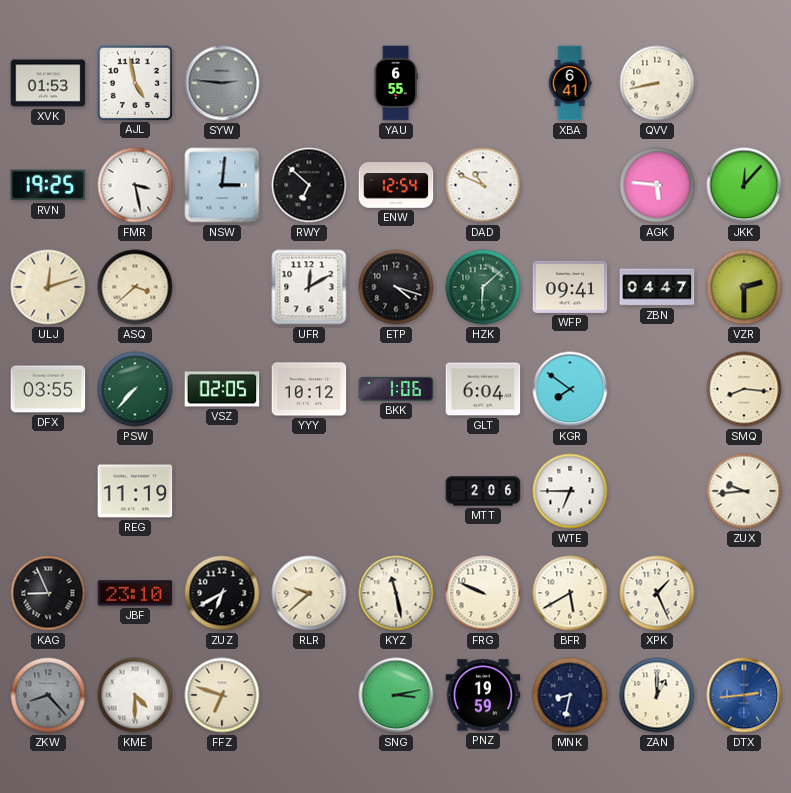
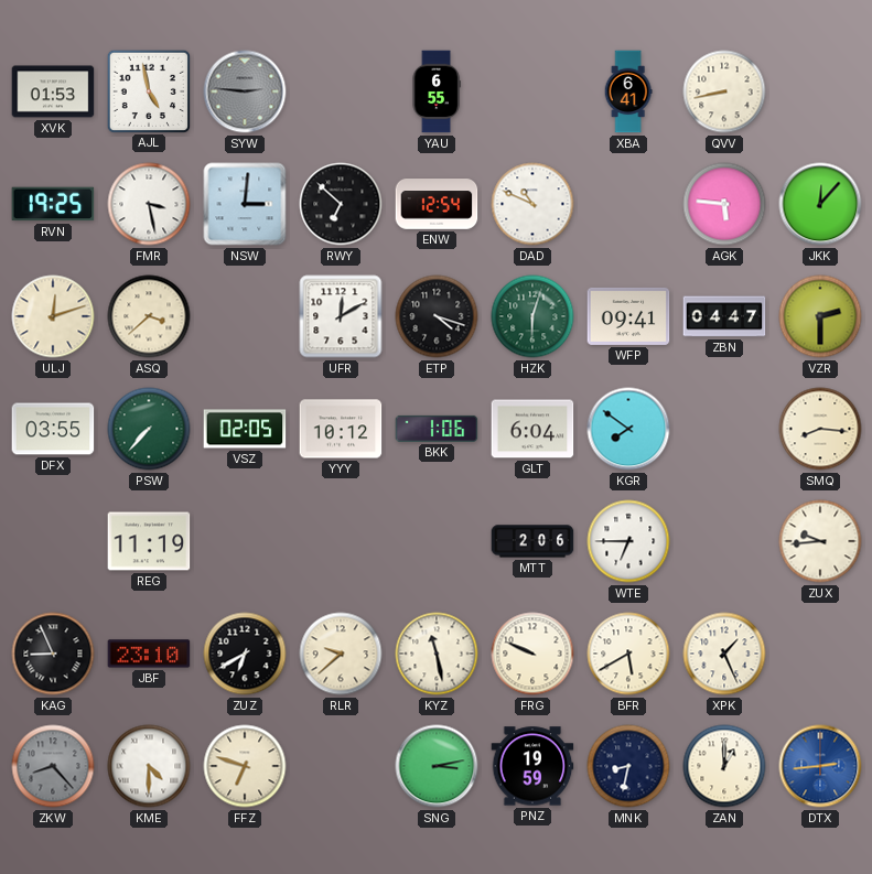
HZK: 6:08 -> 6:03
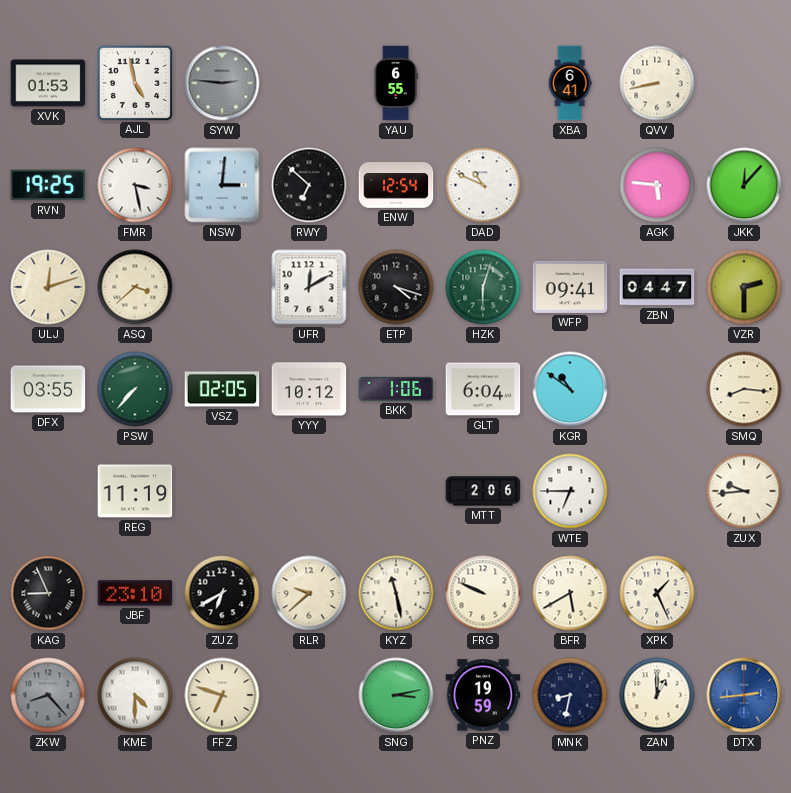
KGR: 7:51 -> 10:51
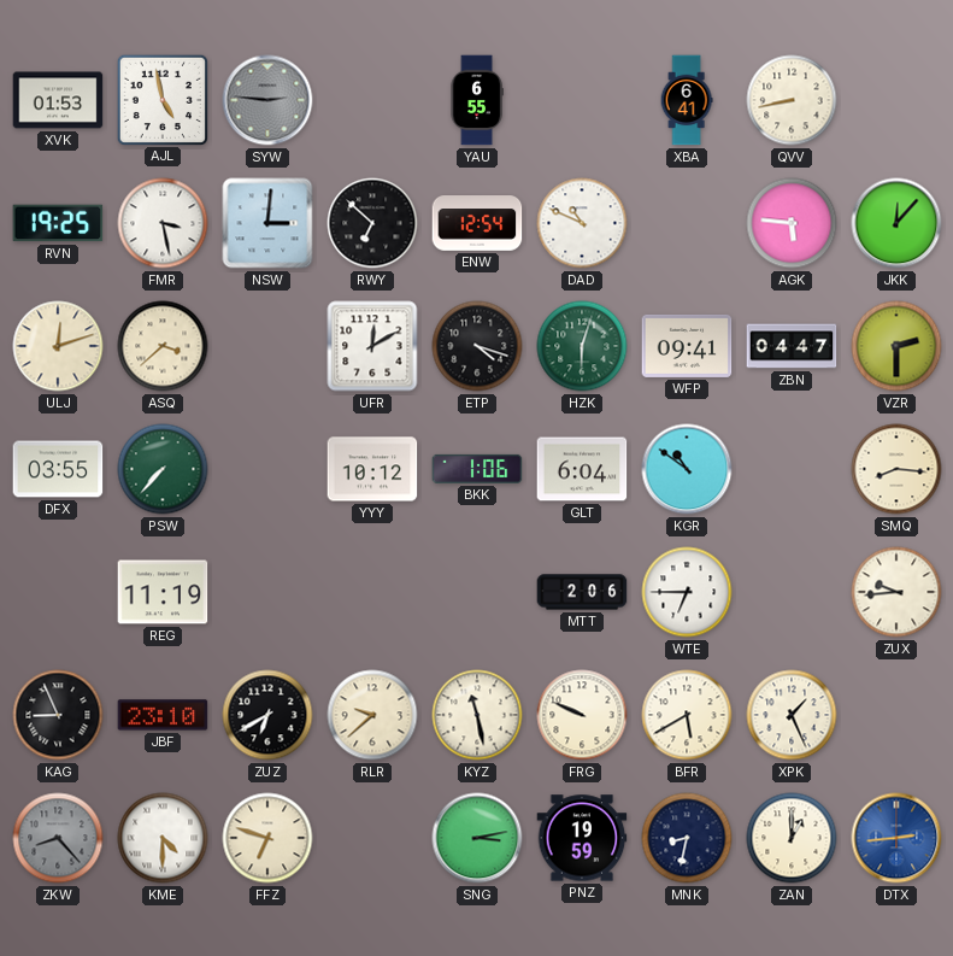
VSZ: 02:05 -> none
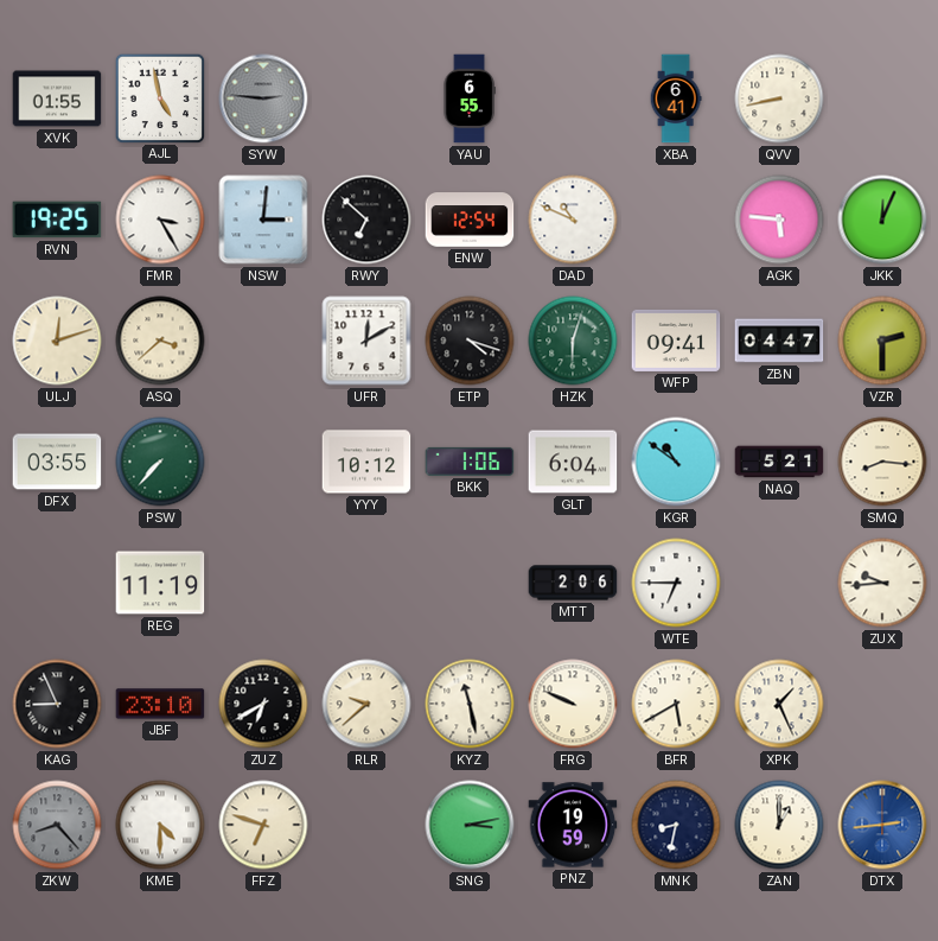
XVK: 01:53 -> 01:55
FMR: 3:28 -> 3:25
JKK: 12:07 -> 12:04
NAQ: none -> 5:21
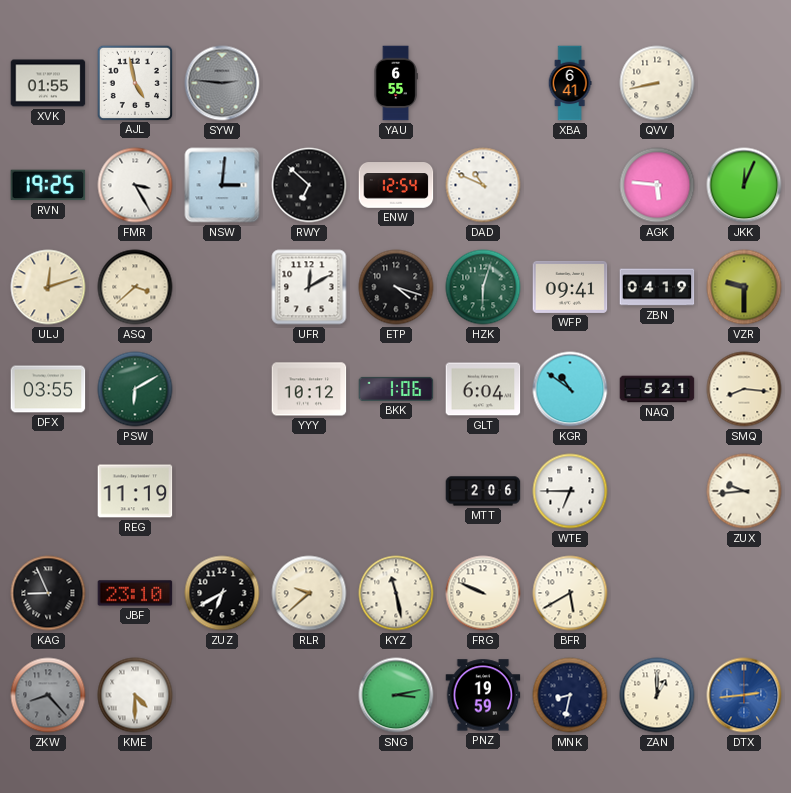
ZBN: 04:47 -> 04:19
VZR: 2:30 -> 9:30
PSW: 7:37 -> 6:10
XPK: 1:26 -> none
FFZ: 6:48 -> none
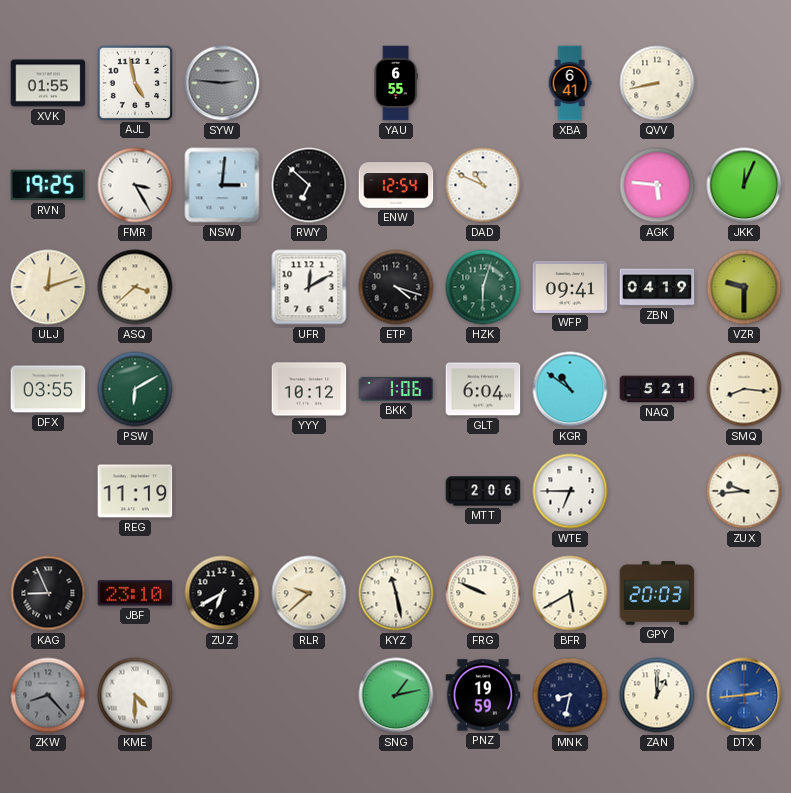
GPY: none -> 20:03
SNG: 3:13 -> 1:13
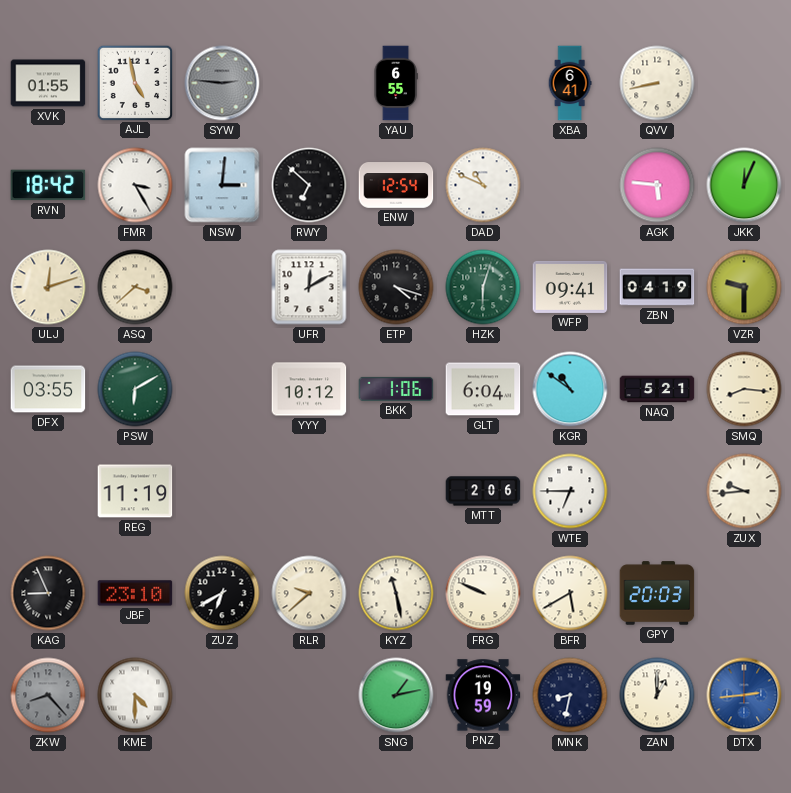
RVN: 19:25 -> 18:42
